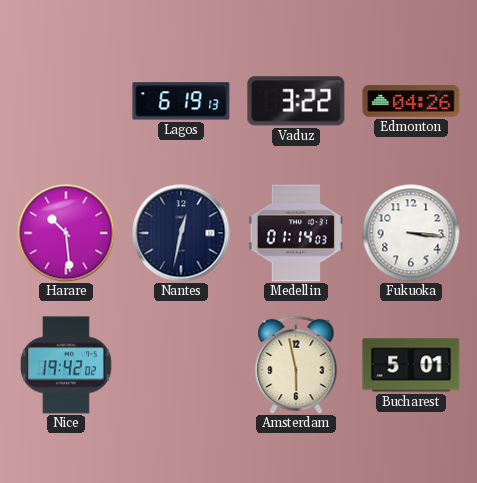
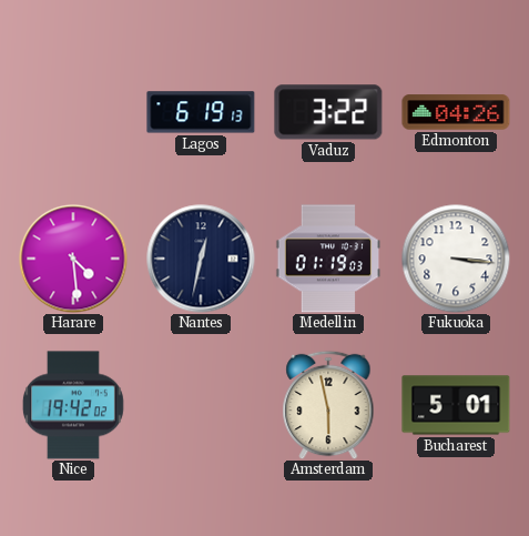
Harare: 10:29 -> 4:29
Medellin: 01:14 -> 01:19
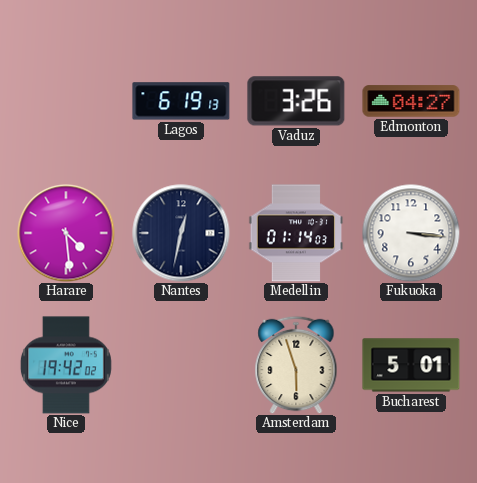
Vaduz: 3:22 -> 3:26
Edmonton: 04:26 -> 04:27
Medellin: 01:19 -> 01:14
Amsterdam: 5:58 -> 5:57
